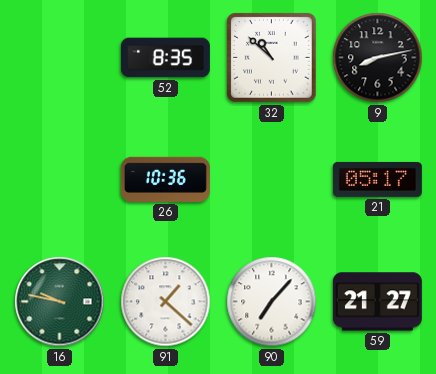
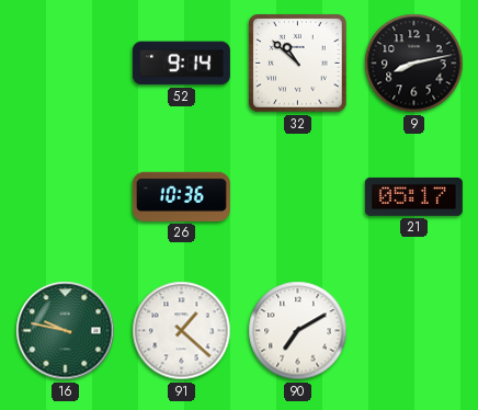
52: 8:35 -> 9:14
90: 7:07 -> 7:10
59: 21:27 -> none
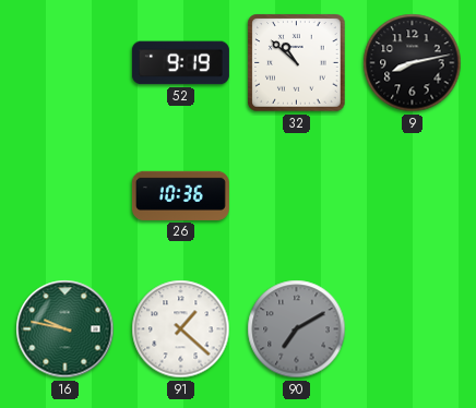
52: 9:14 -> 9:19
21: 05:17 -> none
90 dial: white -> grey
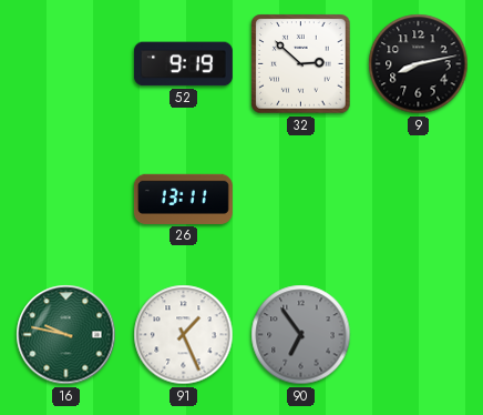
32: 10:52 -> 2:52
26: 10:36 -> 13:11
91: 1:22 -> 1:26
90: 7:10 -> 6:54
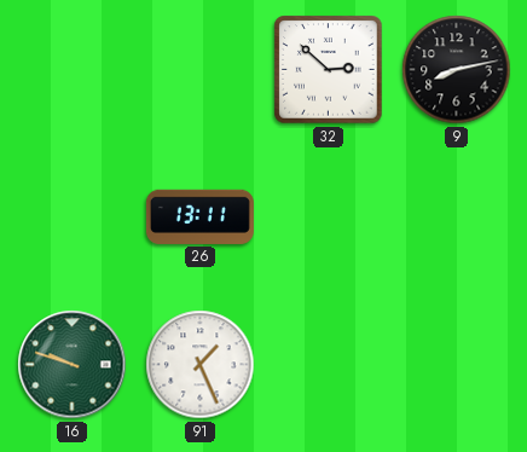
52: 9:19 -> none
16: 9:47 -> 9:48
90: 6:54 -> none
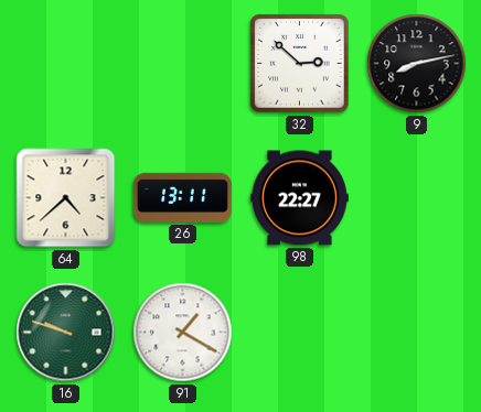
64: none -> 4:38
98: none -> 22:27
91: 1:26 -> 1:20
